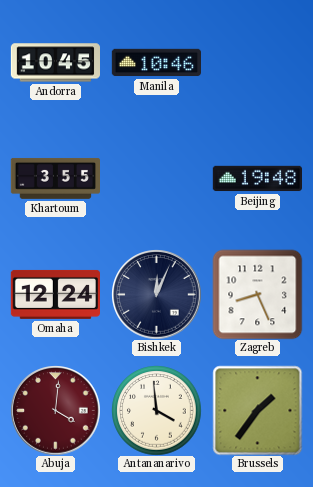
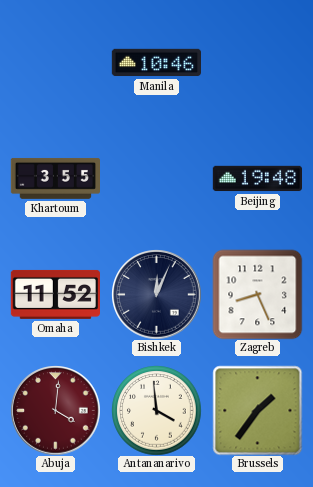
Andorra: 10:45 -> none
Omaha: 12:24 -> 11:52
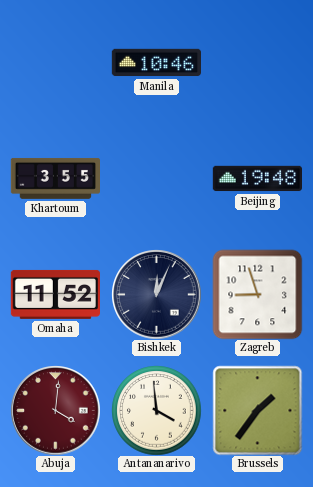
Zagreb: 8:26 -> 8:57
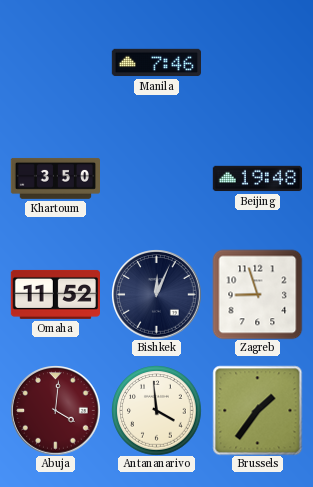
Manila: 10:46 -> 7:46
Khartoum: 3:55 -> 3:50
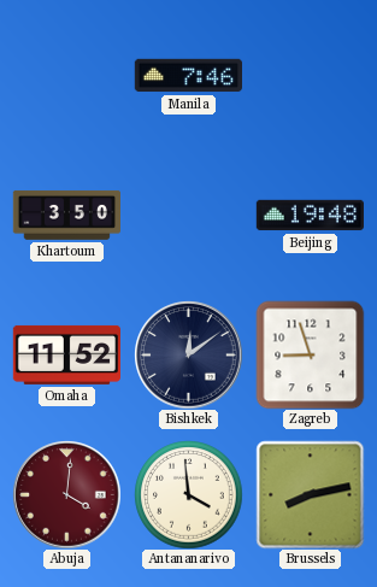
Bishkek: 12:04 -> 12:09
Brussels: 1:36 -> 8:13
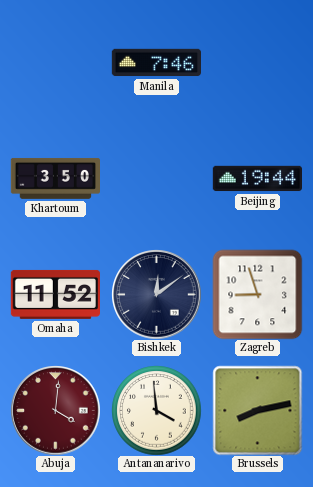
Beijing: 19:48 -> 19:44
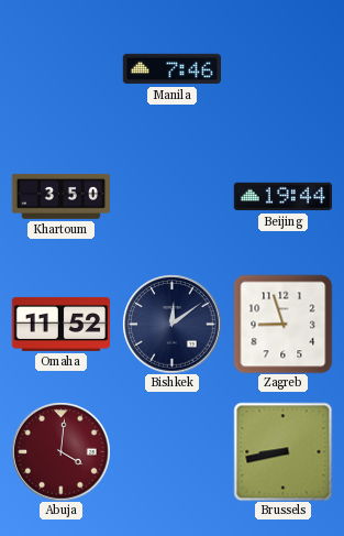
Antananarivo: 3:59 -> none
Brussels: 8:13 -> 8:43
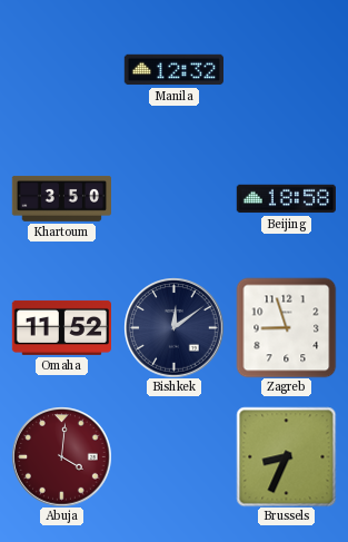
Manila: 7:46 -> 12:32
Beijing: 19:44 -> 18:58
Brussels: 8:43 -> 8:34
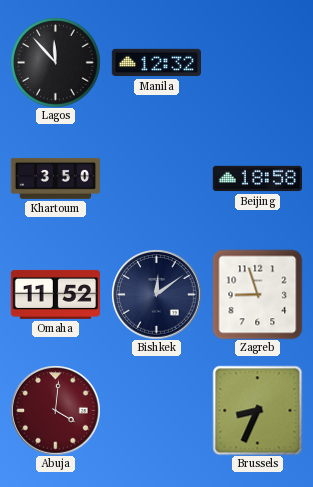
Lagos: none -> 11:53
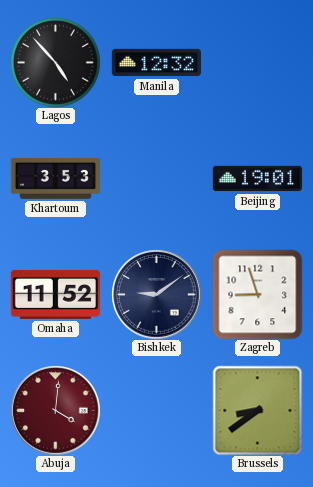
Lagos: 11:53 -> 4:53
Khartoum: 3:50 -> 3:53
Beijing: 18:58 -> 19:01
Bishkek: 12:09 -> 9:09
Brussels: 8:34 -> 8:39
